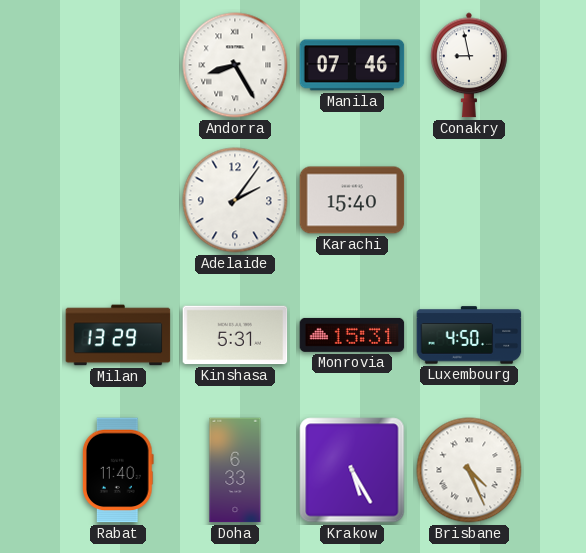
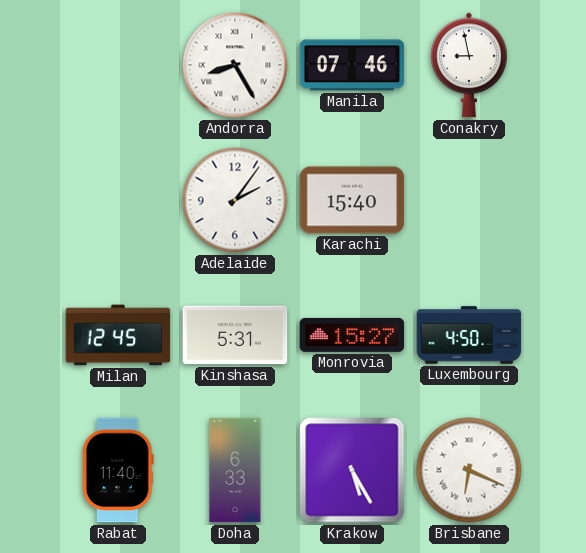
Milan: 13:29 -> 12:45
Monrovia: 15:31 -> 15:27
Brisbane: 4:26 -> 6:19
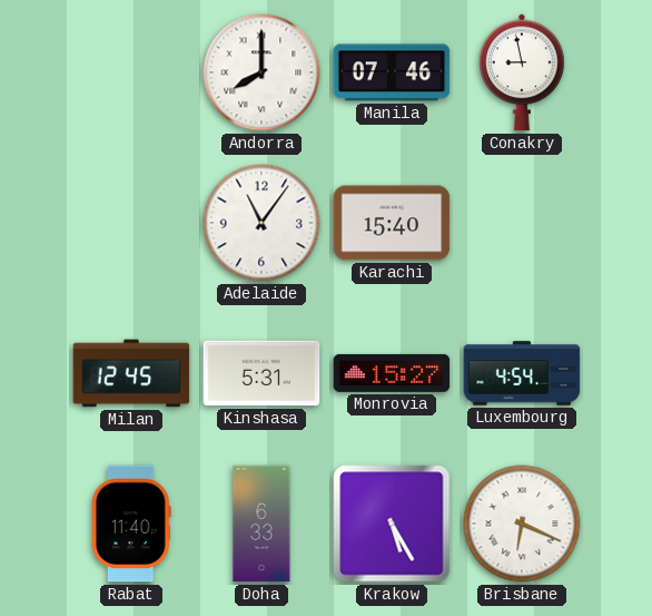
Andorra: 8:25 -> 8:00
Adelaide: 2:06 -> 11:06
Luxembourg: 4:50 -> 4:54
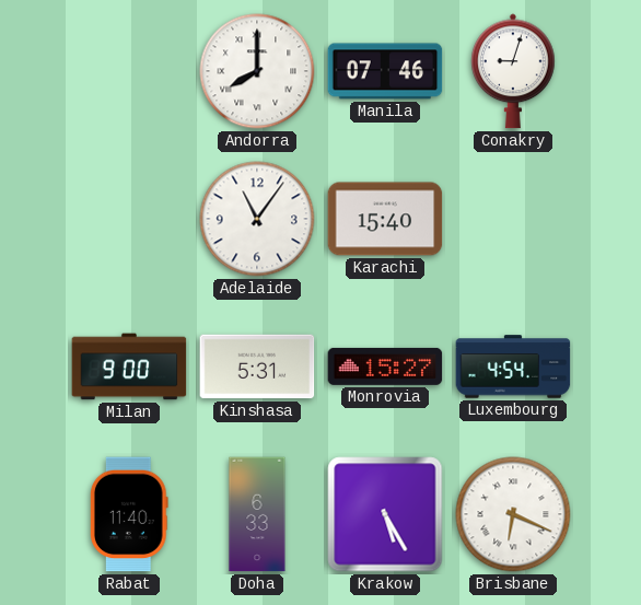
Conakry: 8:58 -> 9:03
Milan: 12:45 -> 9:00
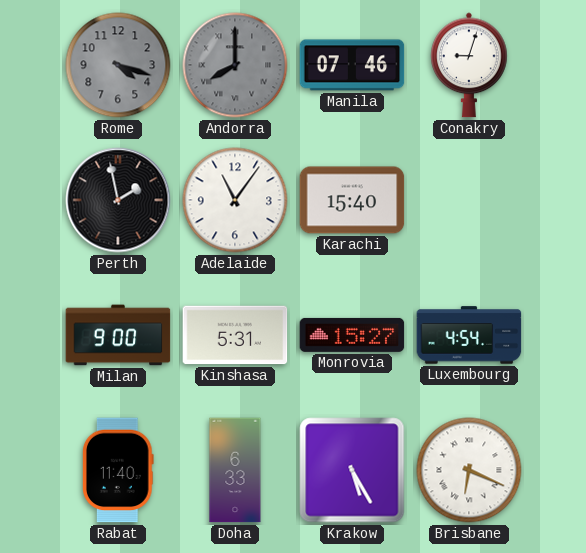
Rome: none -> 4:18
Andorra dial: white -> grey
Perth: none -> 1:58
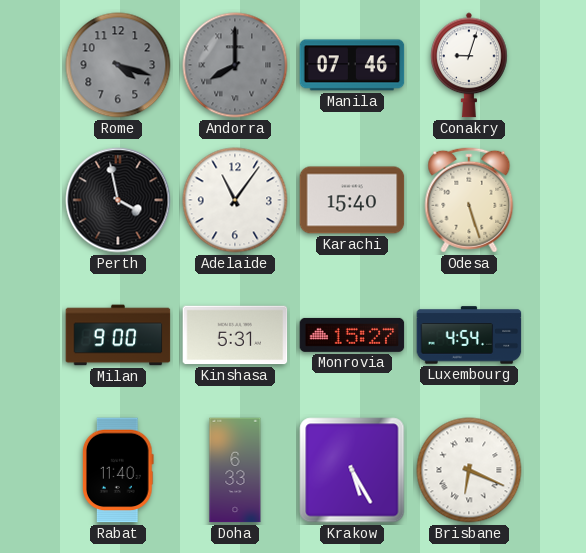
Perth: 1:58 -> 3:58
Odesa: none -> 5:27
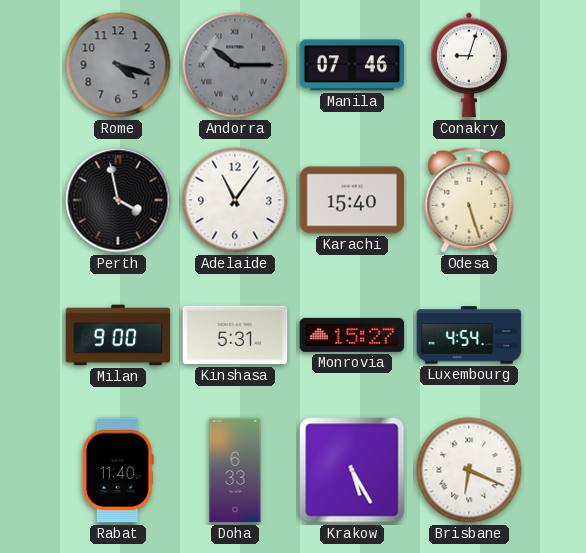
Andorra: 8:00 -> 10:15
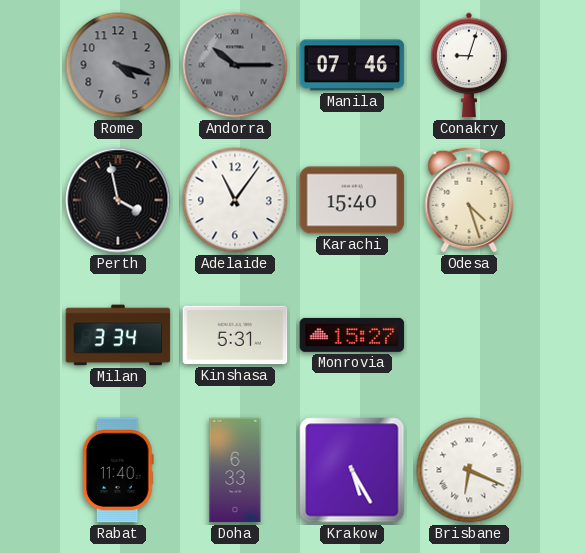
Odesa: 5:27 -> 4:27
Milan: 9:00 -> 3:34
Luxembourg: 4:54 -> none
